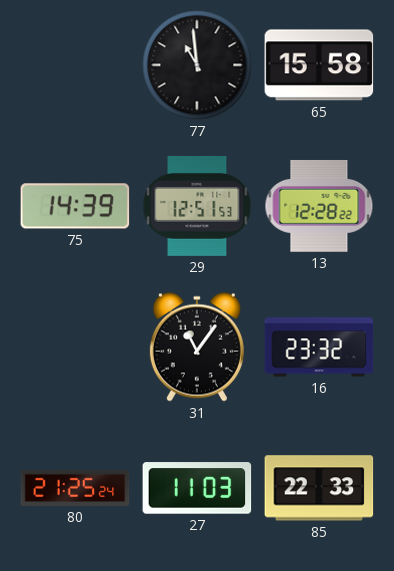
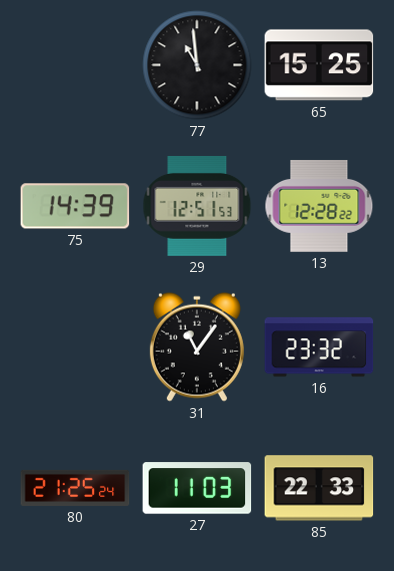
65: 15:58 -> 15:25
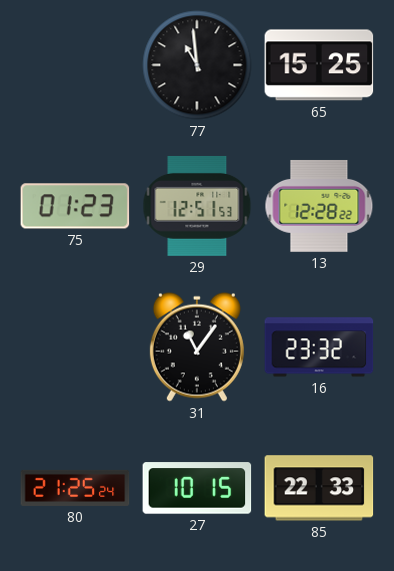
75: 14:39 -> 01:23
27: 11:03 -> 10:15
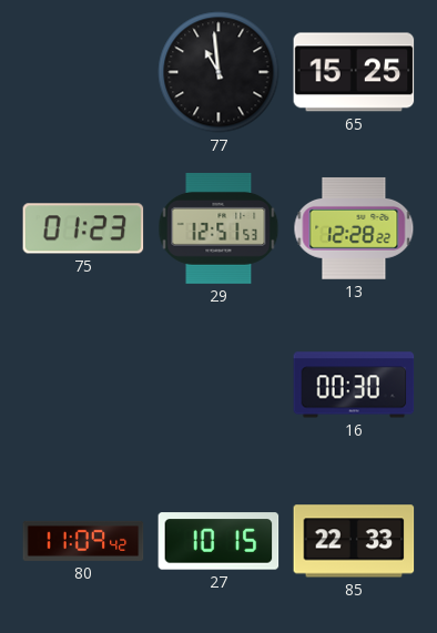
31: 11:06 -> none
16: 23:32 -> 00:30
80: 21:25 -> 11:09
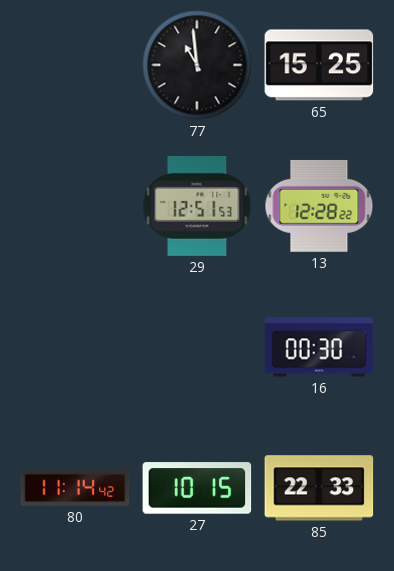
75: 01:23 -> none
80: 11:09 -> 11:14
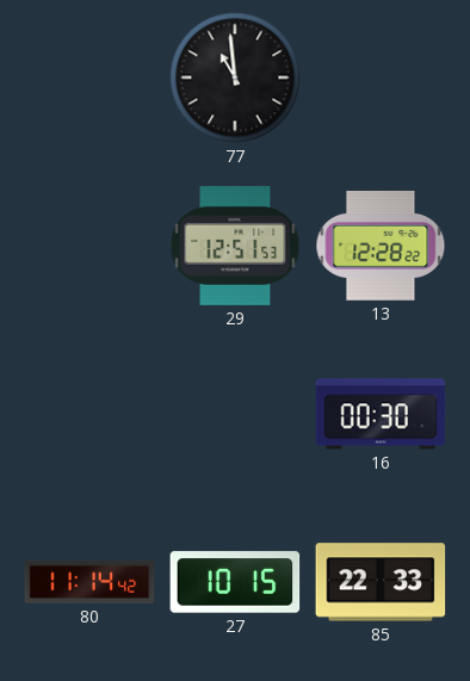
65: 15:25 -> none
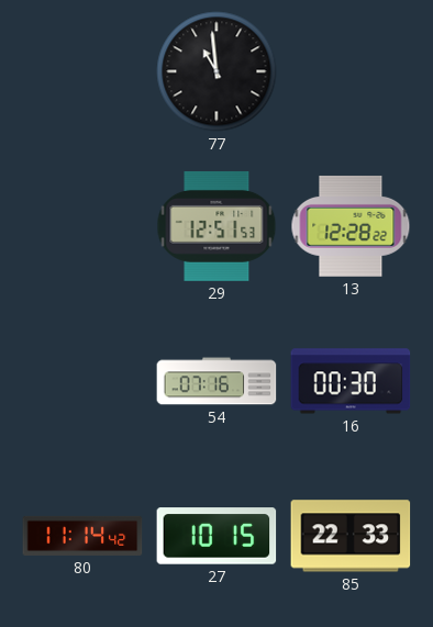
54: none -> 07:16
